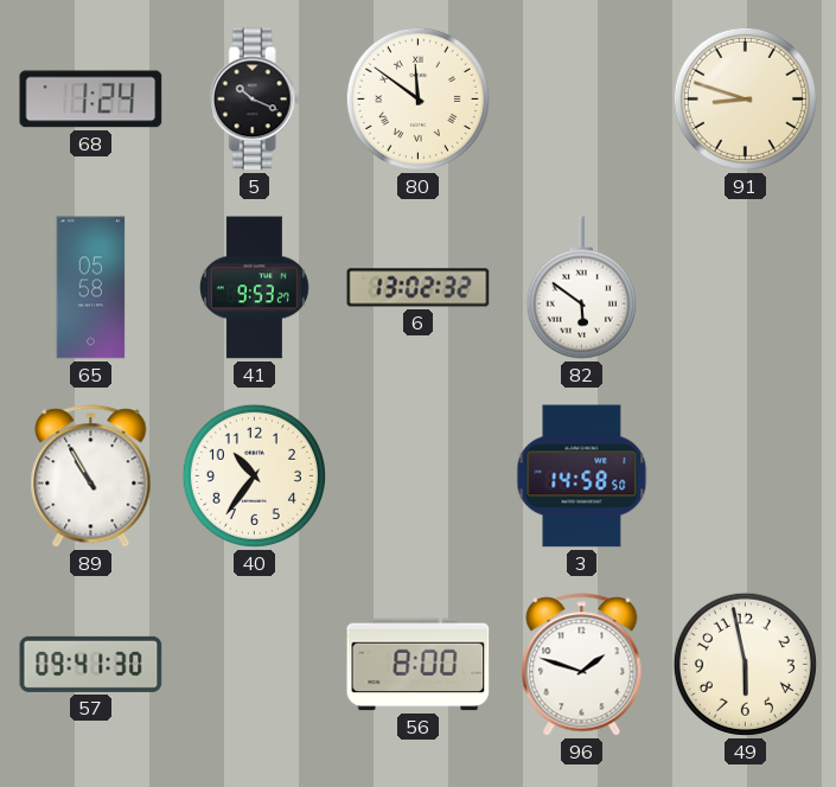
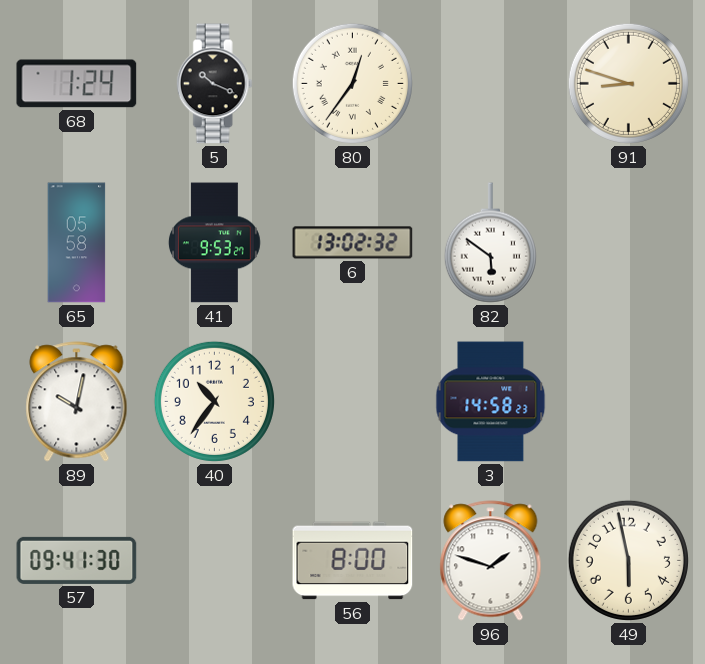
80: 11:51 -> 12:36
89: 10:55 -> 10:02
3: 14:58:50 -> 14:58:23
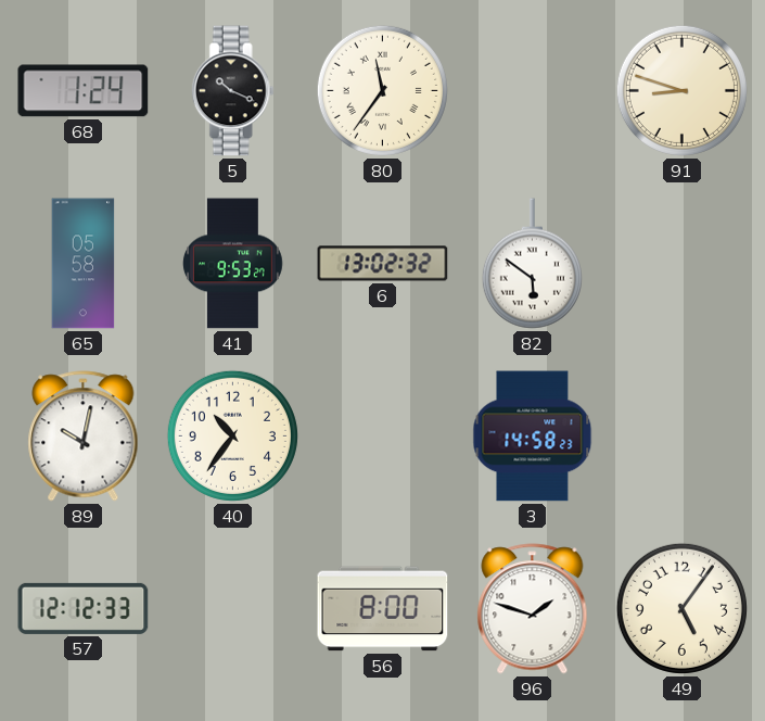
80: 12:36 -> 11:36
57: 09:41 -> 12:12
49: 5:58 -> 5:06
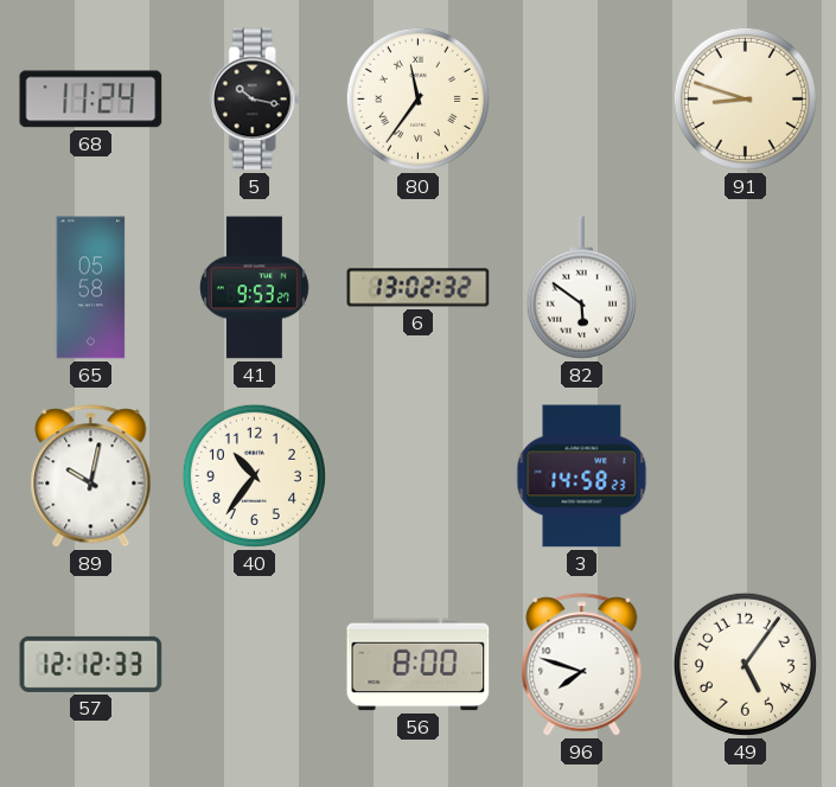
68: 1:24 -> 11:24
5: 10:19 -> 10:17
96: 1:48 -> 7:48
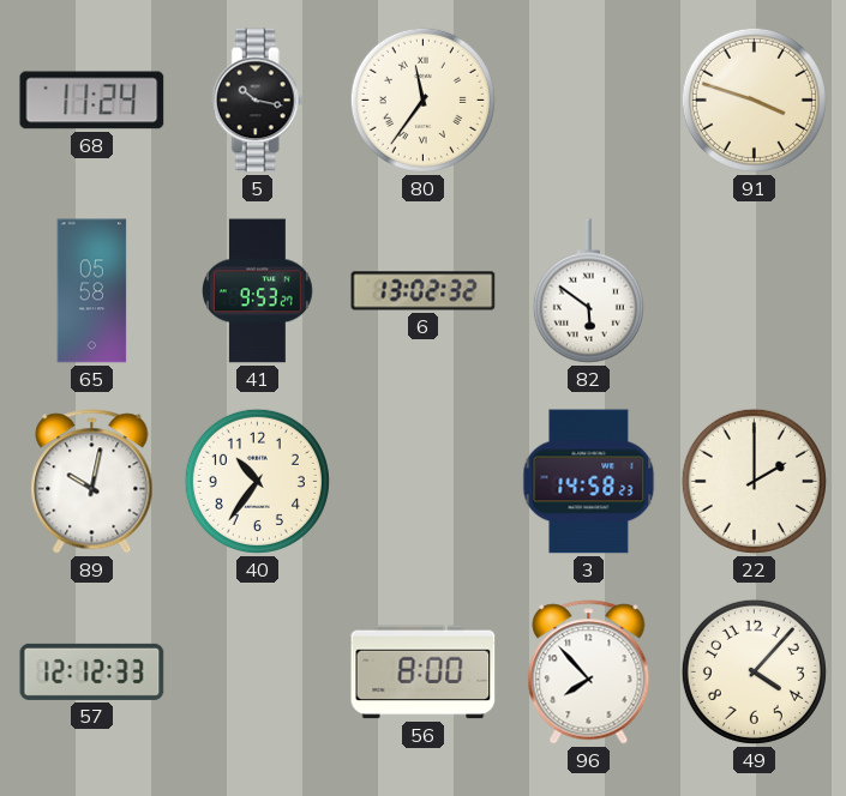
91: 8:48 -> 3:48
22: none -> 2:00
96: 7:48 -> 7:53
49: 5:06 -> 4:07
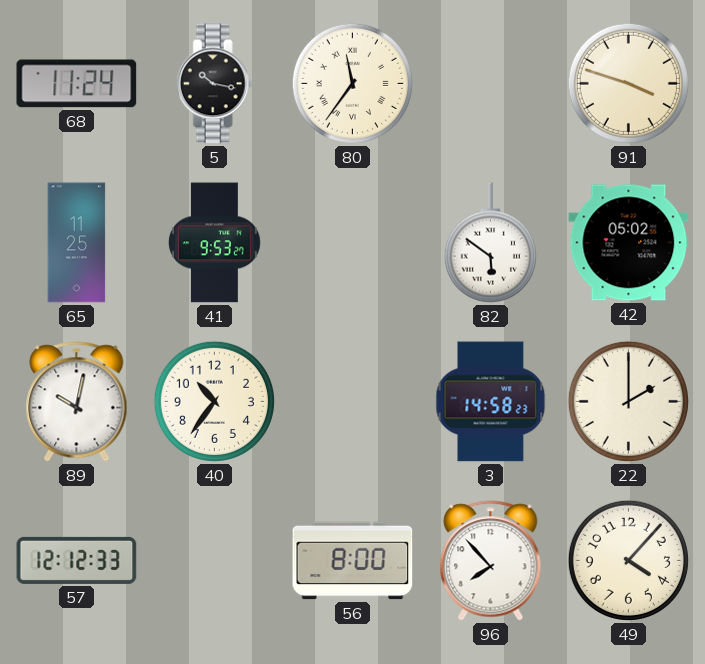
65: 05:58 -> 11:25
6: 13:02 -> none
42: none -> 05:02
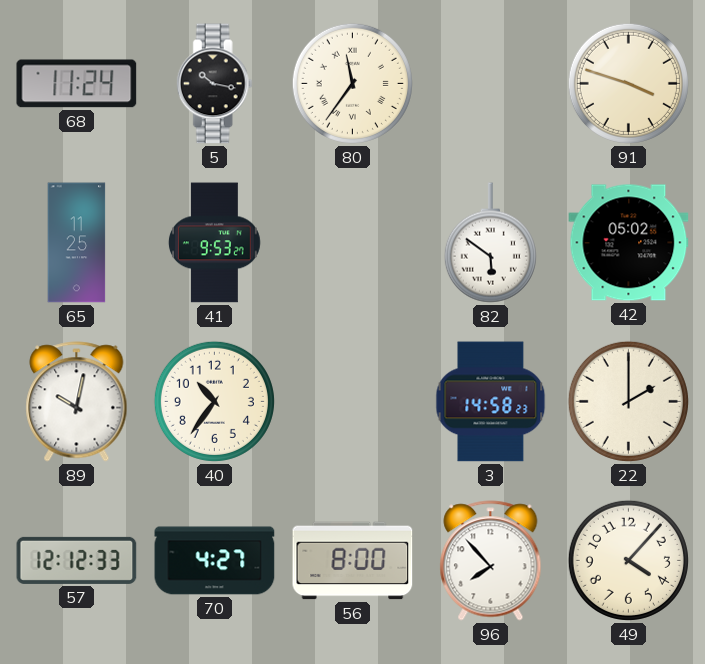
70: none -> 4:27
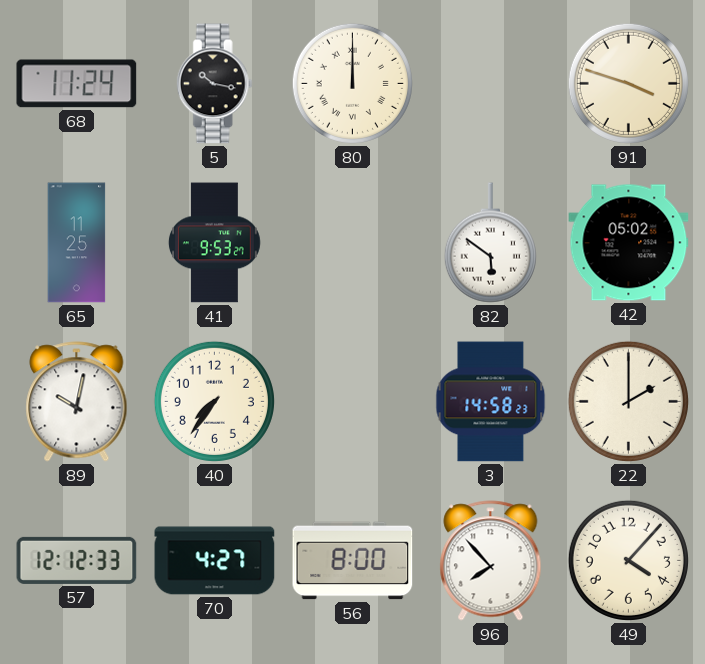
80: 11:36 -> 12:00
40: 10:36 -> 7:36
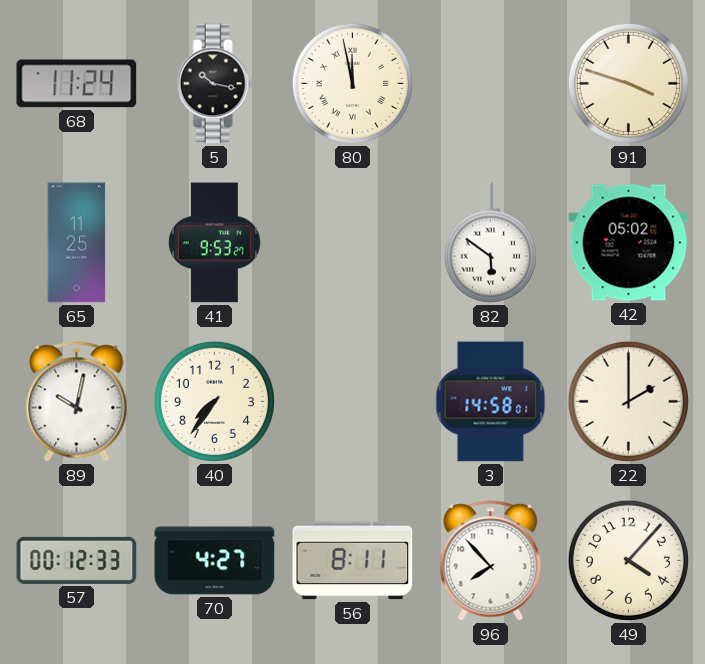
80: 12:00 -> 11:58
3: 14:58:23 -> 14:58:01
57: 12:12 -> 00:12
56: 8:00 -> 8:11
